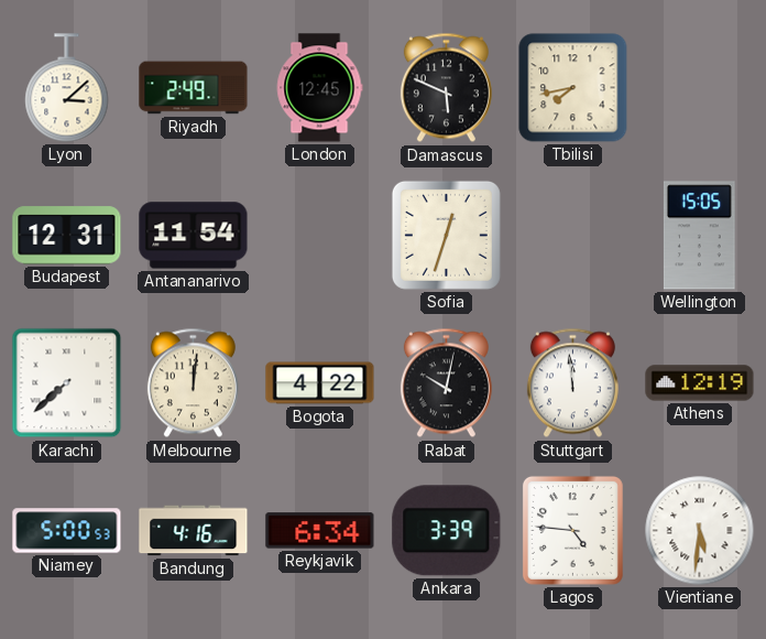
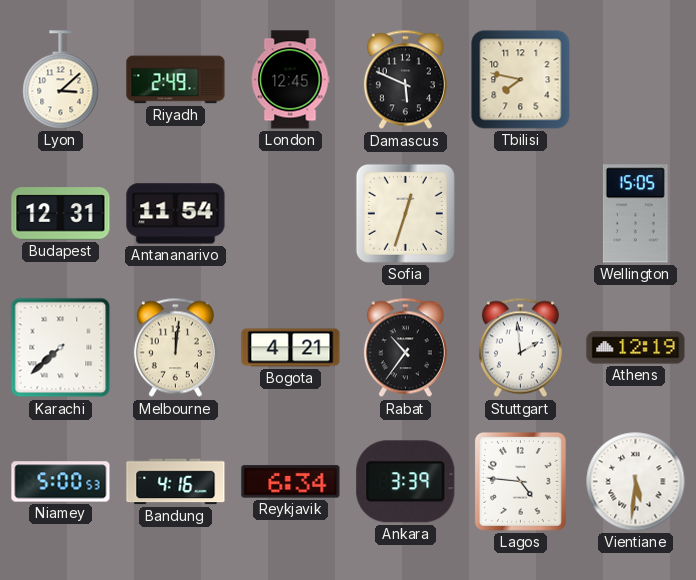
Tbilisi: 7:43 -> 7:47
Bogota: 4:22 -> 4:21
Rabat: 10:02 -> 10:36
Stuttgart: 11:59 -> 1:59
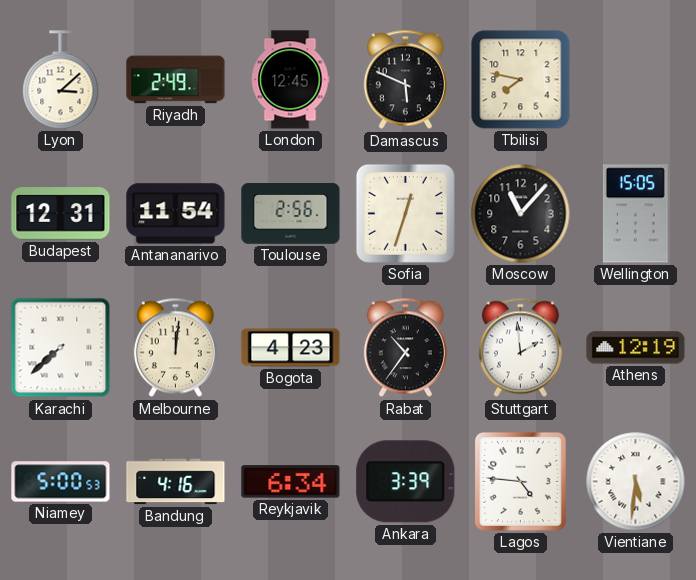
Toulouse: none -> 2:56
Moscow: none -> 11:07
Bogota: 4:21 -> 4:23
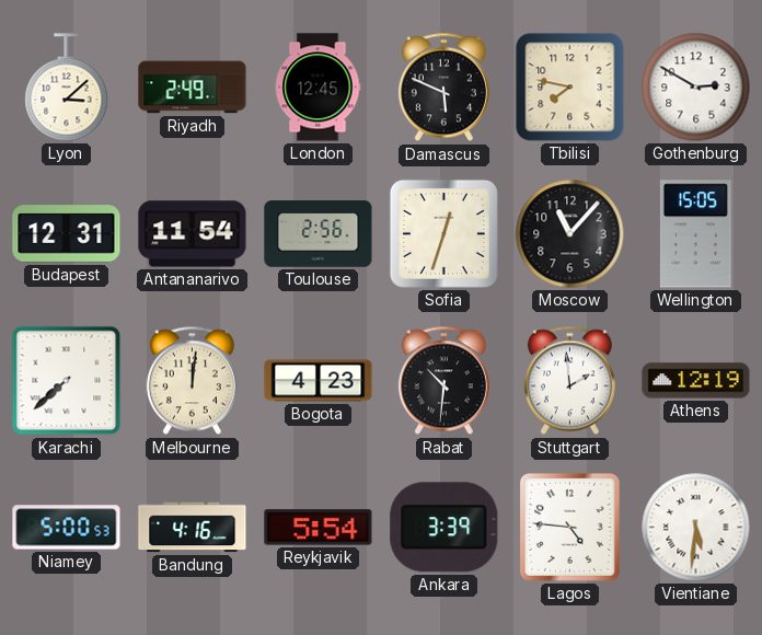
Gothenburg: none -> 2:50
Rabat: 10:36 -> 10:31
Reykjavik: 6:34 -> 5:54
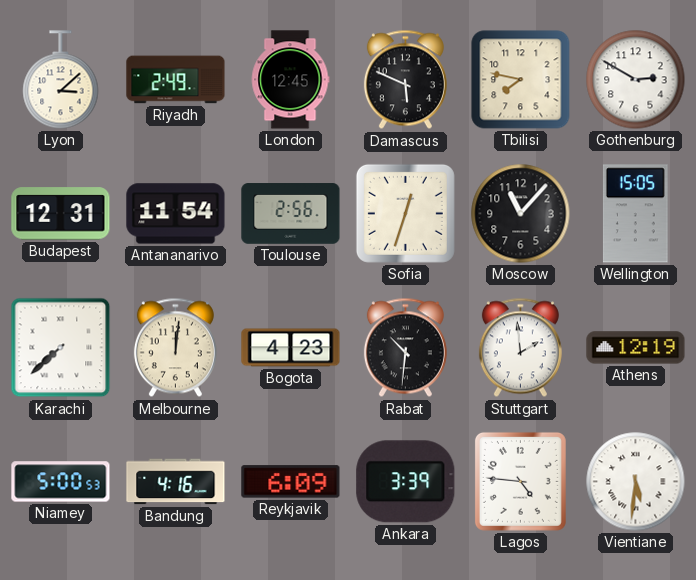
Reykjavik: 5:54 -> 6:09
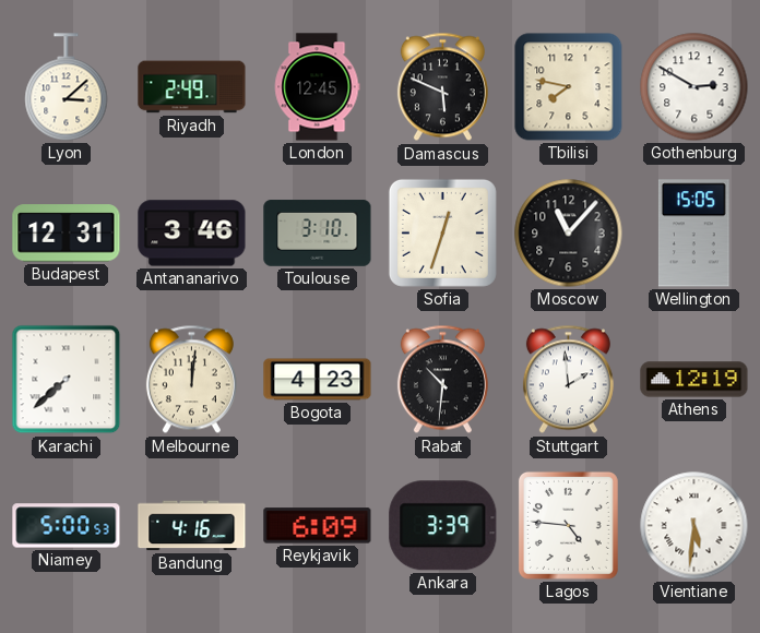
Antananarivo: 11:54 -> 3:46
Toulouse: 2:56 -> 3:10
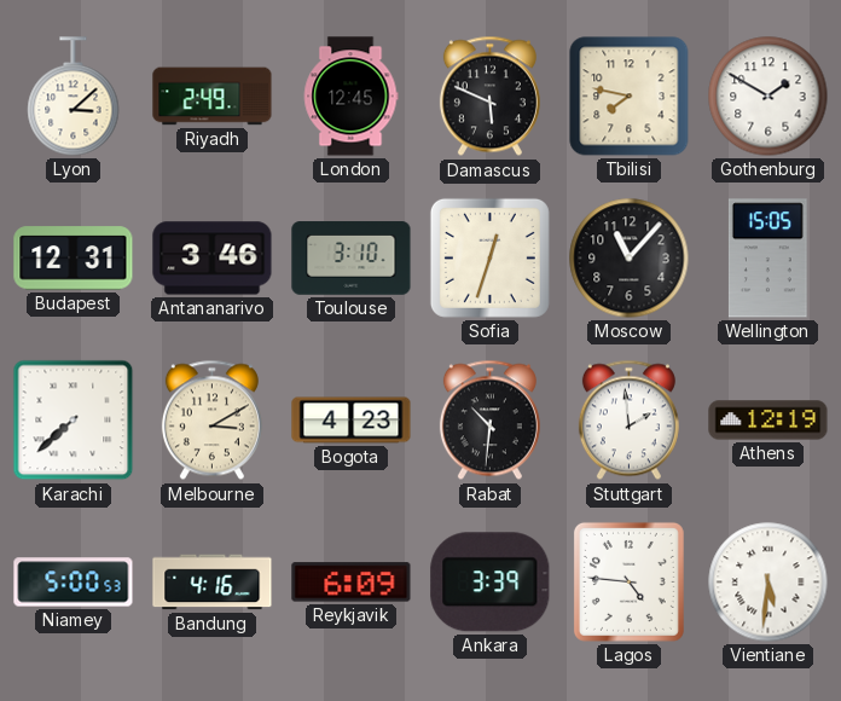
Gothenburg: 2:50 -> 1:50
Melbourne: 12:01 -> 3:10
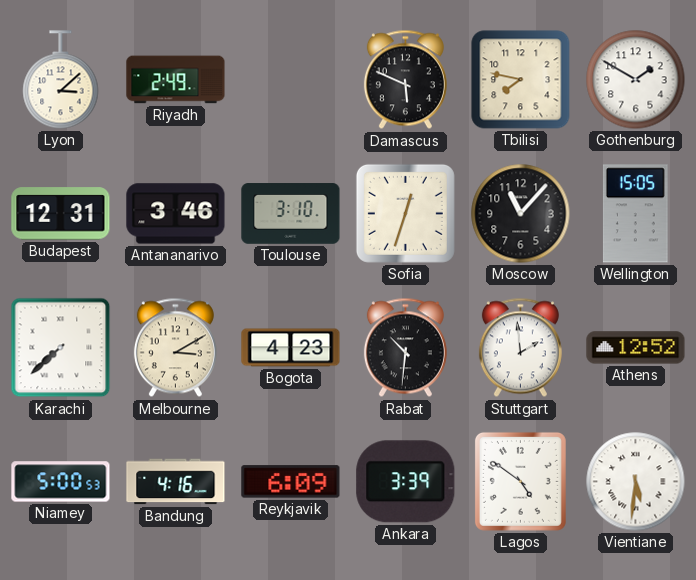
London: 12:45 -> none
Athens: 12:19 -> 12:52
Lagos: 4:46 -> 4:51
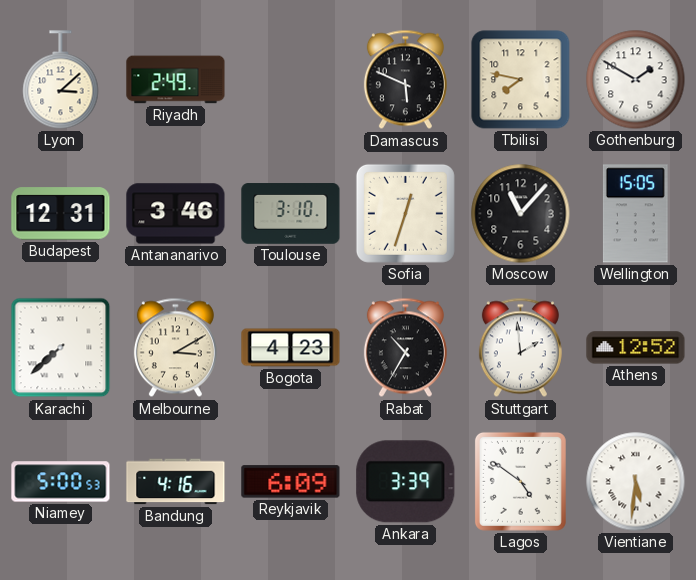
Rabat: 10:31 -> 10:35
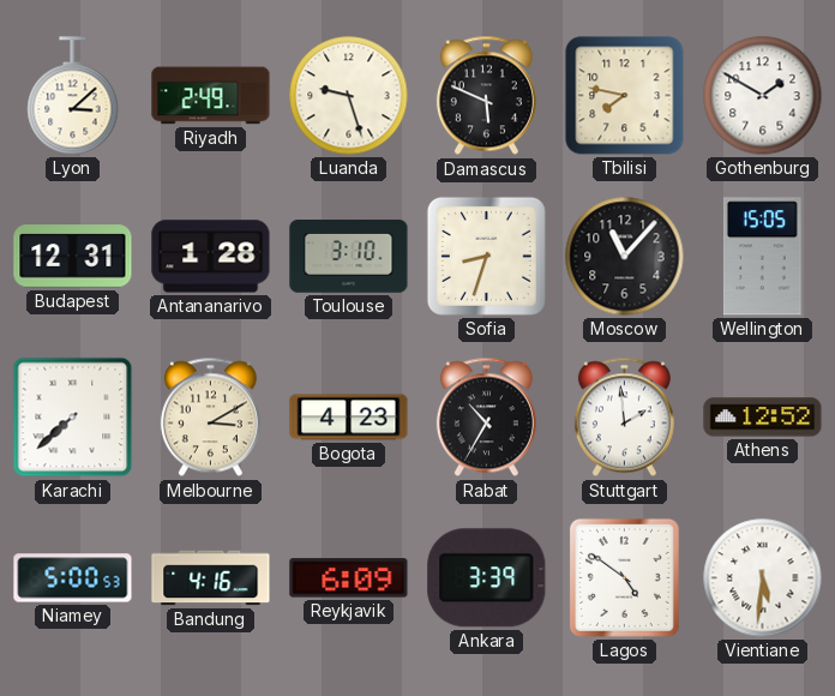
Luanda: none -> 9:27
Antananarivo: 3:46 -> 1:28
Sofia: 12:33 -> 8:33
